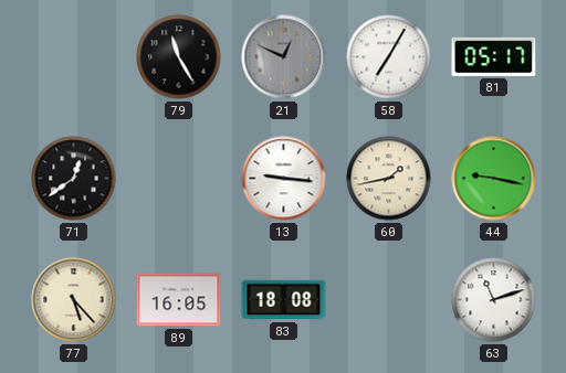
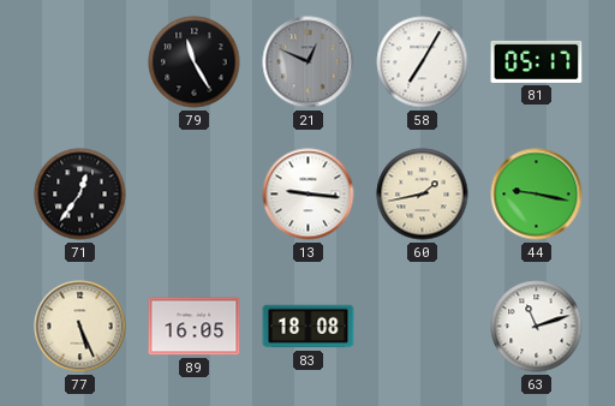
71: 12:39 -> 12:36
77: 5:23 -> 5:26
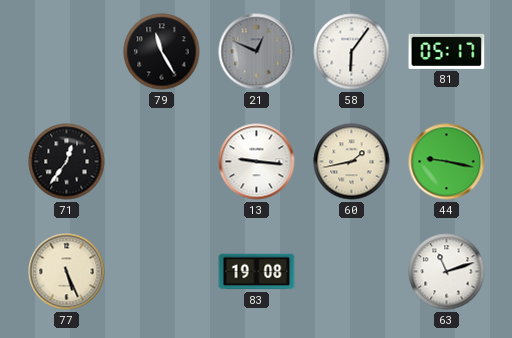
58: 7:05 -> 6:06
89: 16:05 -> none
83: 18:08 -> 19:08
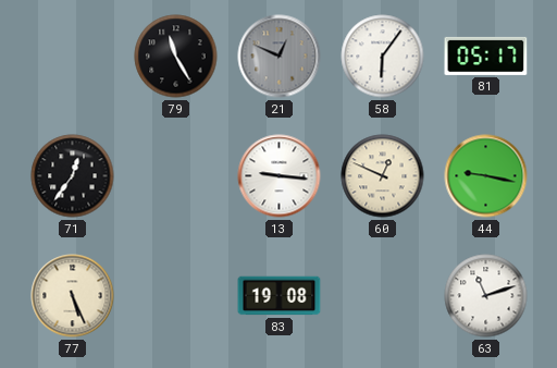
60: 1:43 -> 12:49
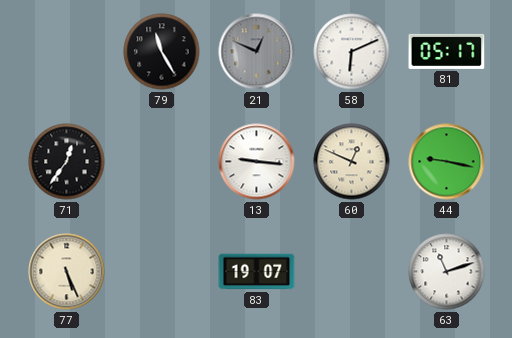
58: 6:06 -> 6:11
83: 19:08 -> 19:07
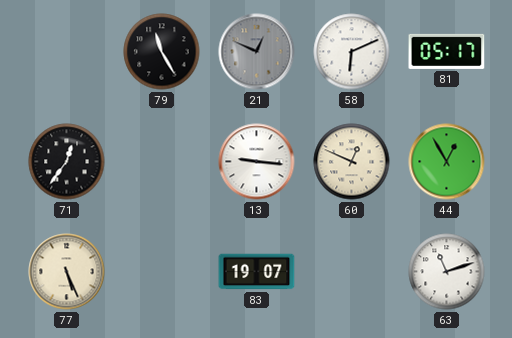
44: 9:17 -> 12:55
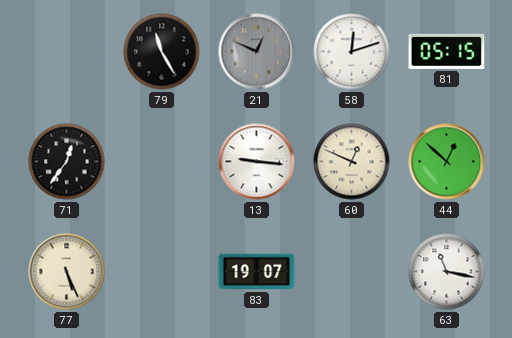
58: 6:11 -> 12:12
81: 05:17 -> 05:15
44: 12:55 -> 12:52
63: 11:12 -> 11:17
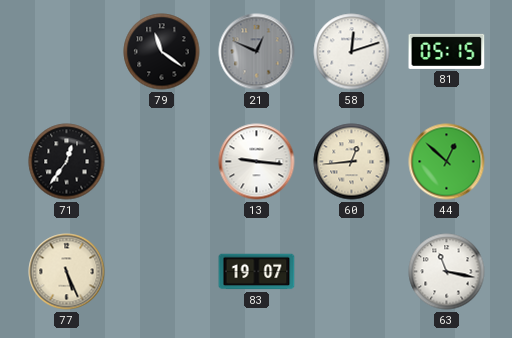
79: 11:25 -> 11:21
60: 12:49 -> 12:44
